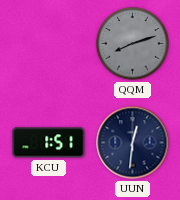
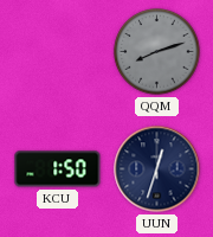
KCU: 1:51 -> 1:50
UUN: 12:31 -> 12:33
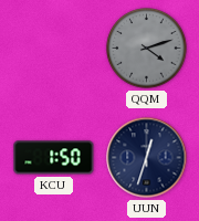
QQM: 8:12 -> 4:12
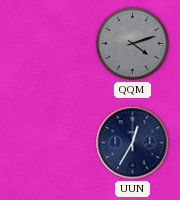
KCU: 1:50 -> none
UUN: 12:33 -> 12:35
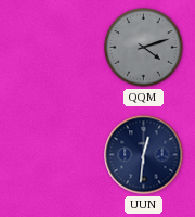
UUN: 12:35 -> 12:31
